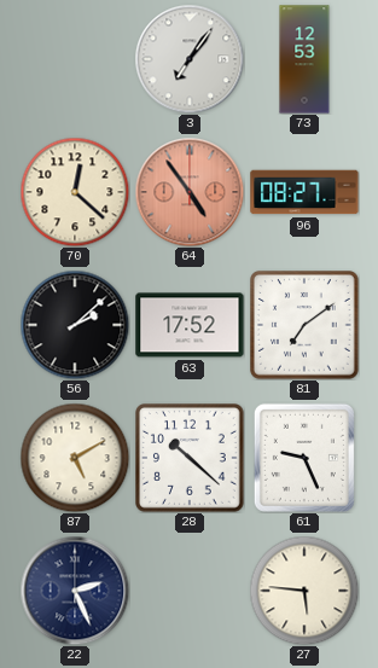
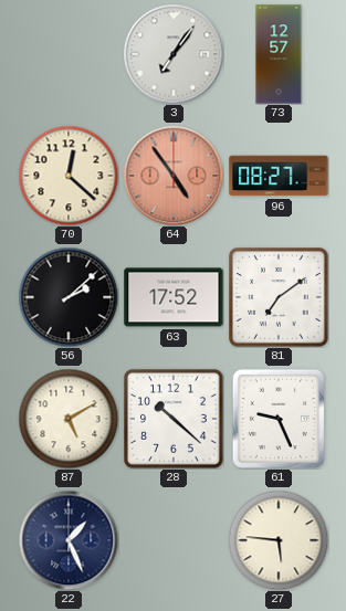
73: 12:53 -> 12:57
22: 2:26 -> 1:26
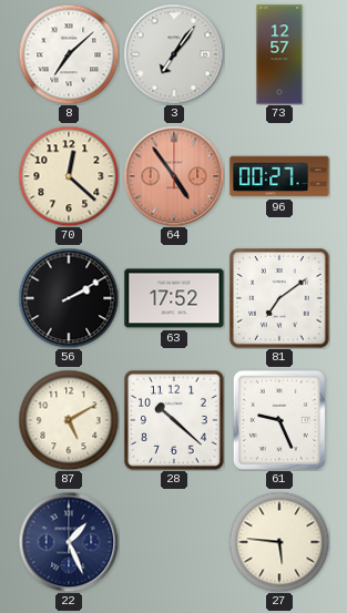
8: none -> 7:08
96: 08:27 -> 00:27
56: 2:08 -> 2:10
